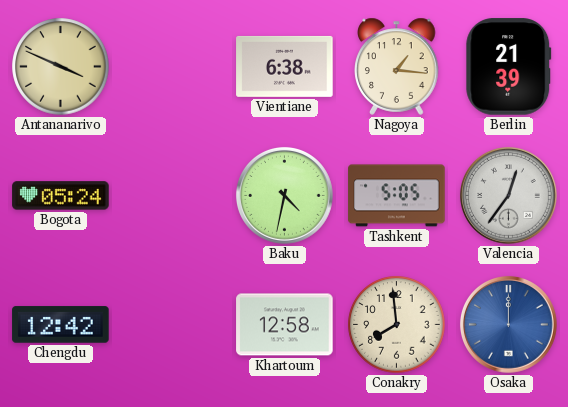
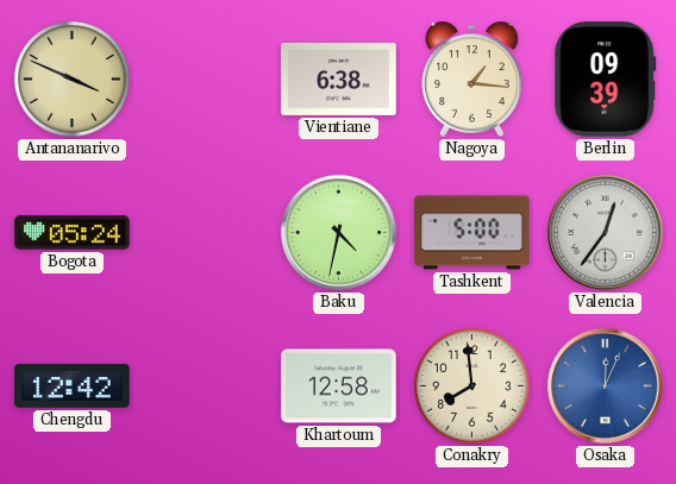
Berlin: 21:39 -> 09:39
Tashkent: 5:05 -> 5:00
Osaka: 12:00 -> 12:04
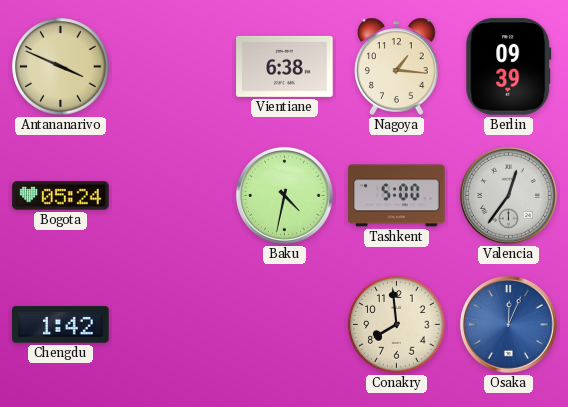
Chengdu: 12:42 -> 1:42
Khartoum: 12:58 -> none
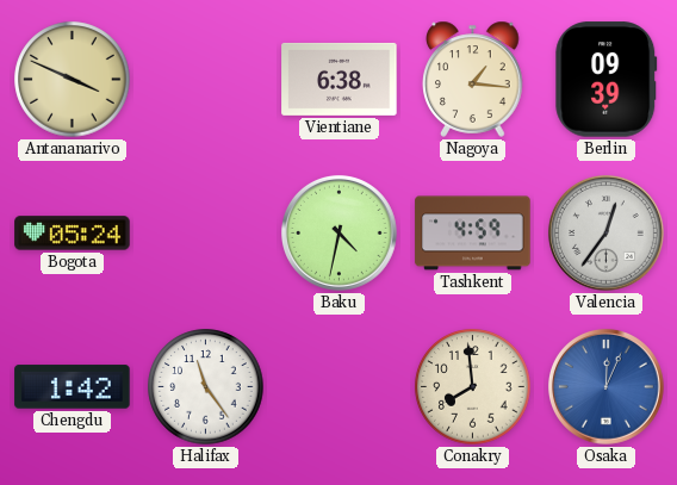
Tashkent: 5:00 -> 4:59
Halifax: none -> 11:24
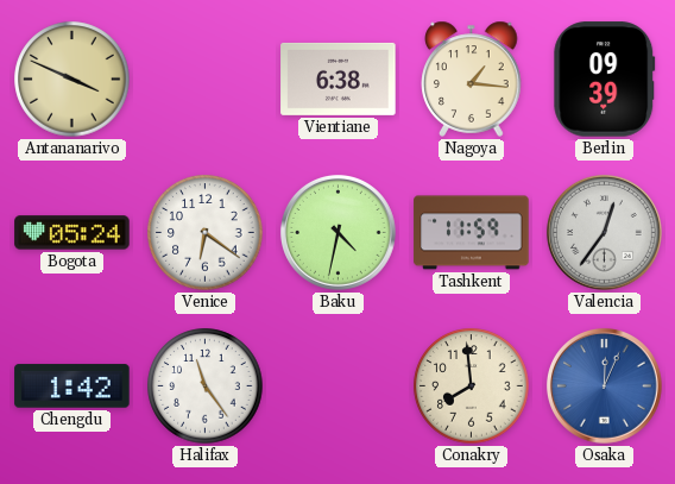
Venice: none -> 6:21
Tashkent: 4:59 -> 11:59
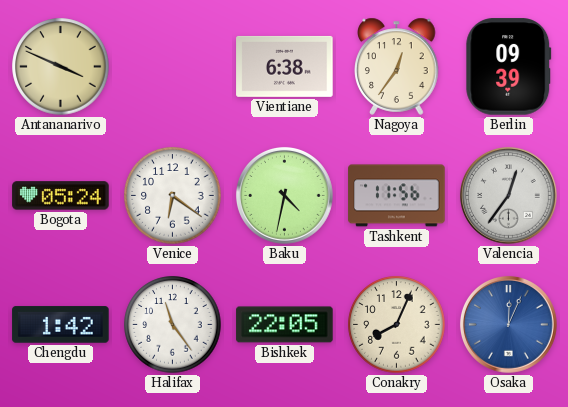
Nagoya: 1:16 -> 12:36
Tashkent: 11:59 -> 11:56
Bishkek: none -> 22:05
Conakry: 7:59 -> 8:04
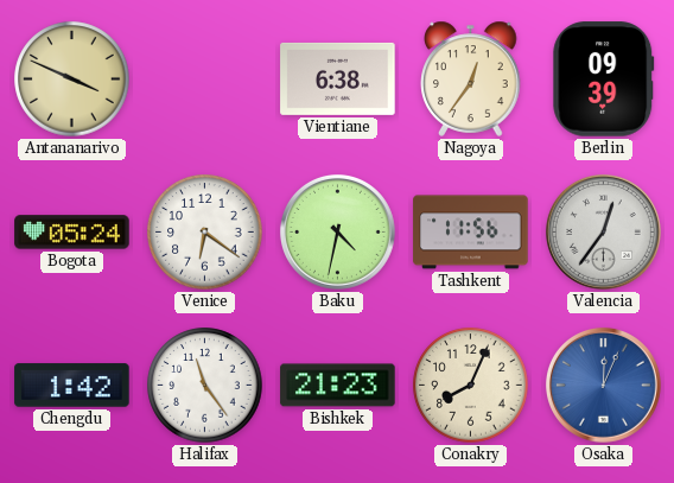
Bishkek: 22:05 -> 21:23
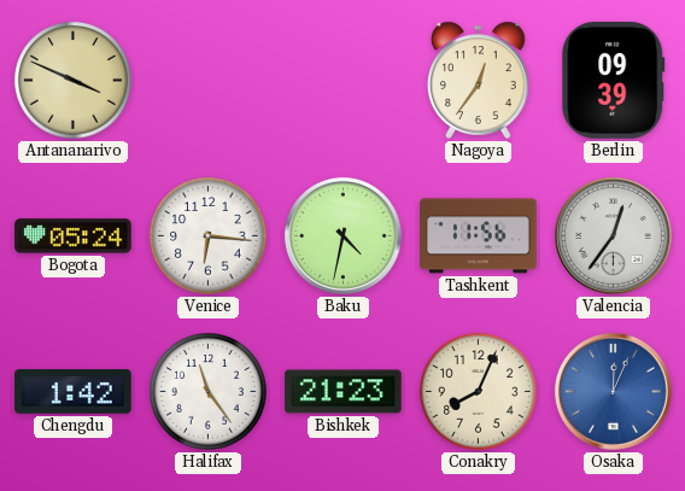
Vientiane: 6:38 -> none
Venice: 6:21 -> 6:16
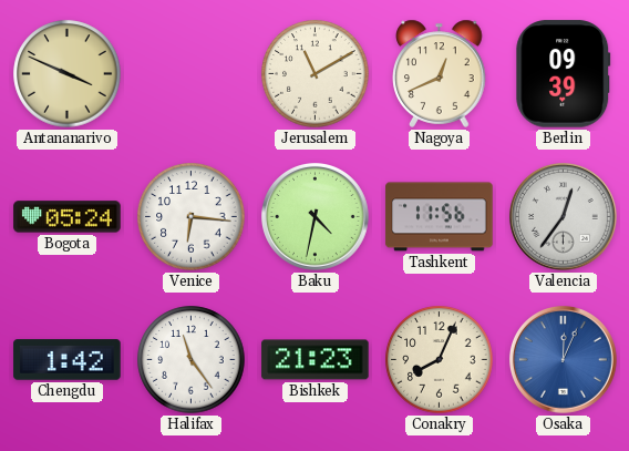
Jerusalem: none -> 11:10
Nagoya: 12:36 -> 12:41
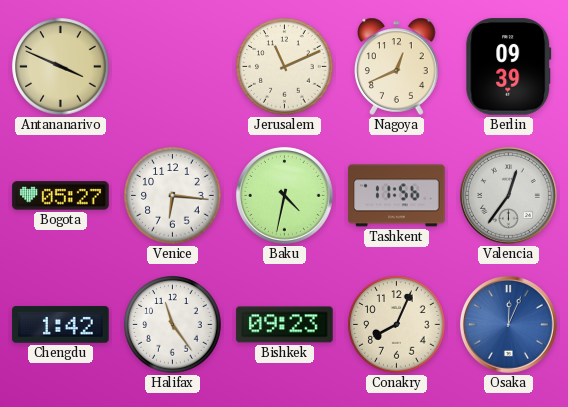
Jerusalem: 11:10 -> 11:11
Bogota: 05:24 -> 05:27
Bishkek: 21:23 -> 09:23
